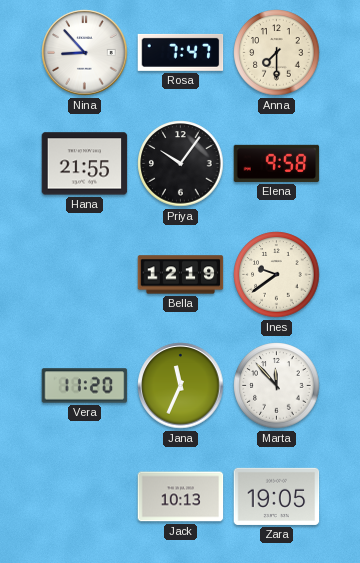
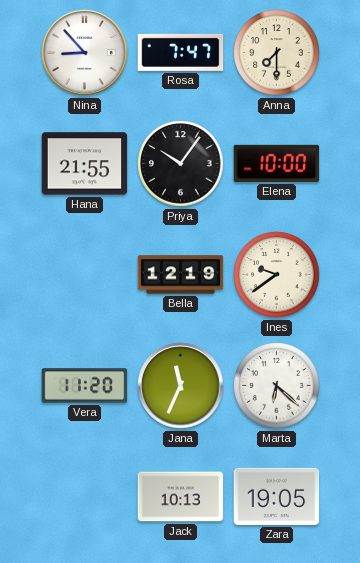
Elena: 9:58 -> 10:00
Marta: 11:53 -> 6:22
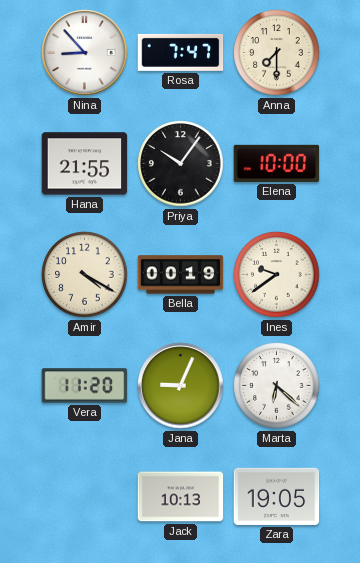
Amir: none -> 4:20
Bella: 12:19 -> 00:19
Jana: 11:34 -> 9:04
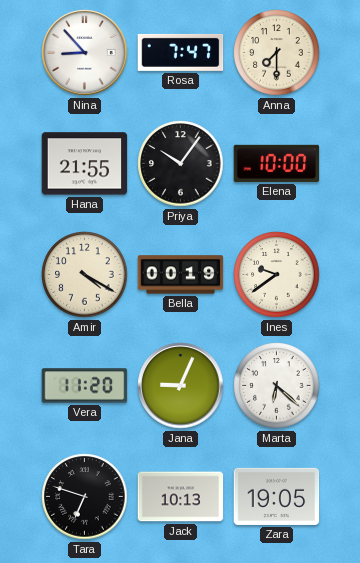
Tara: none -> 6:48
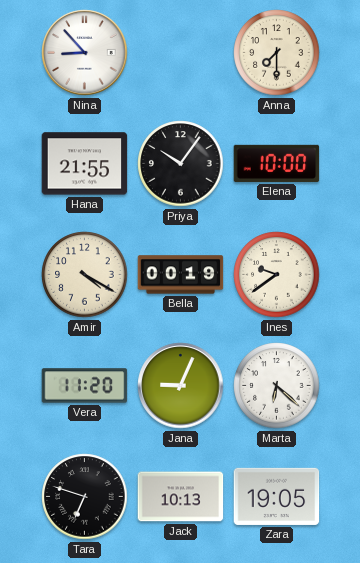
Rosa: 7:47 -> none
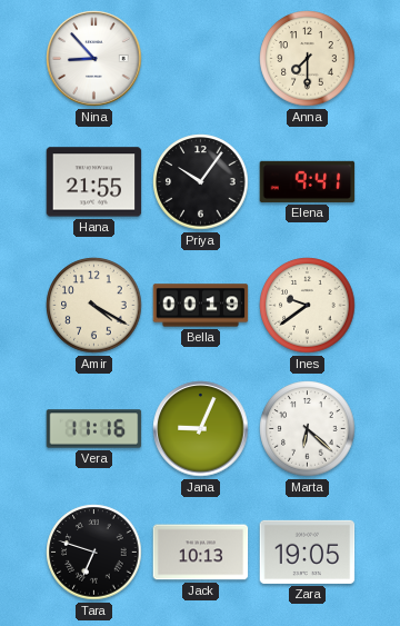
Elena: 10:00 -> 9:41
Vera: 11:20 -> 11:16
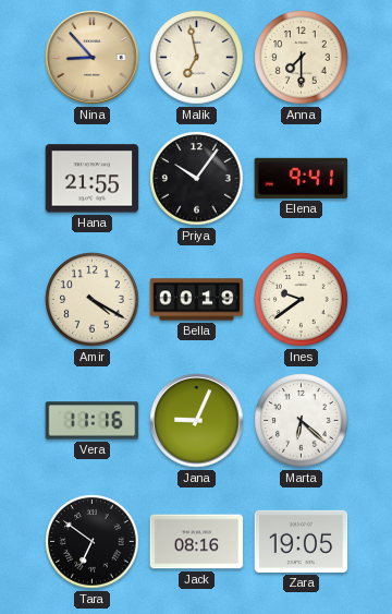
Nina dial: white -> champagne
Malik: none -> 6:58
Tara: 6:48 -> 6:51
Jack: 10:13 -> 08:16
